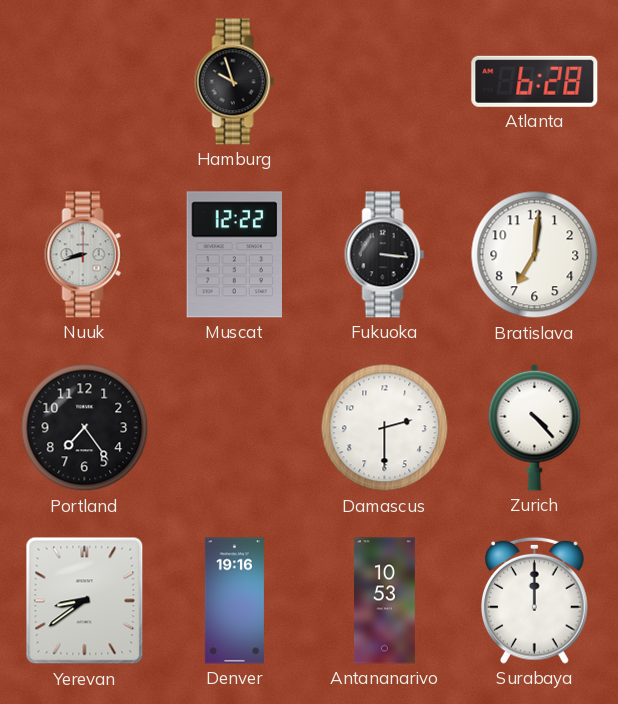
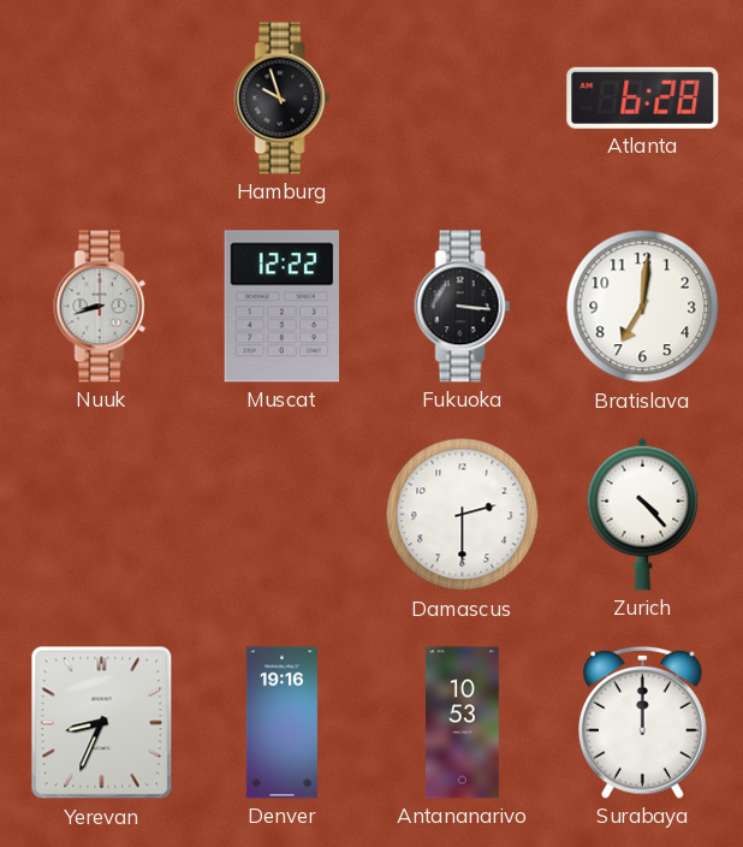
Portland: 7:24 -> none
Yerevan: 8:39 -> 8:34
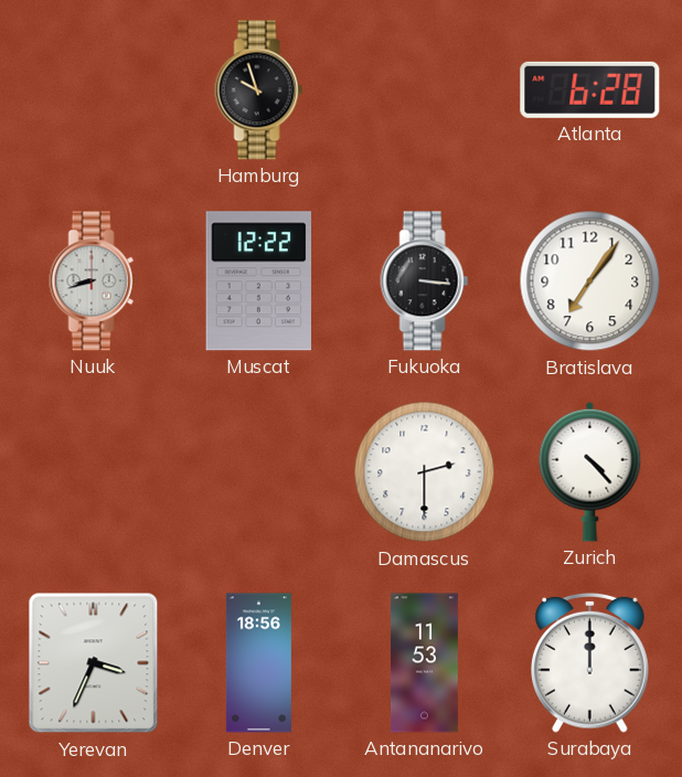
Bratislava: 7:01 -> 7:06
Yerevan: 8:34 -> 3:34
Denver: 19:16 -> 18:56
Antananarivo: 10:53 -> 11:53
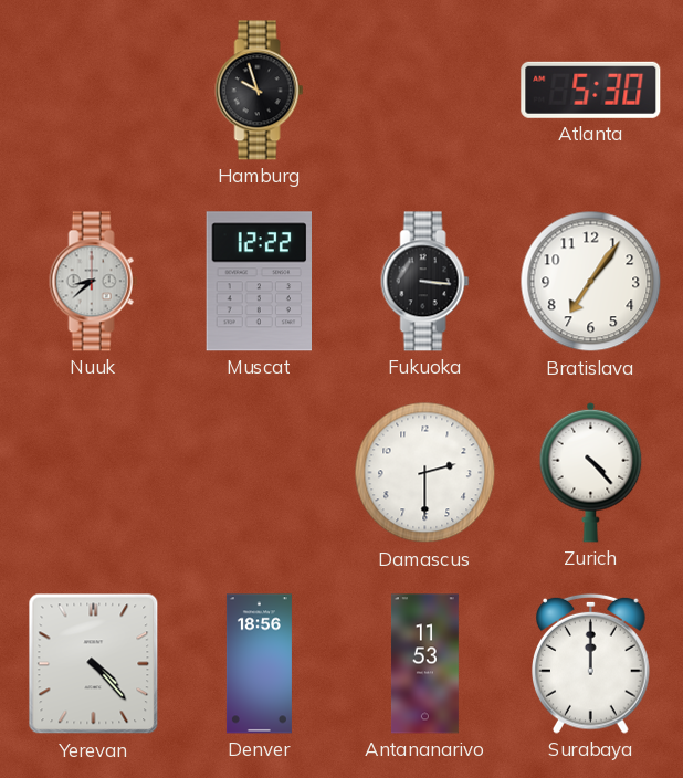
Atlanta: 6:28 -> 5:30
Nuuk: 8:42 -> 8:38
Yerevan: 3:34 -> 4:23
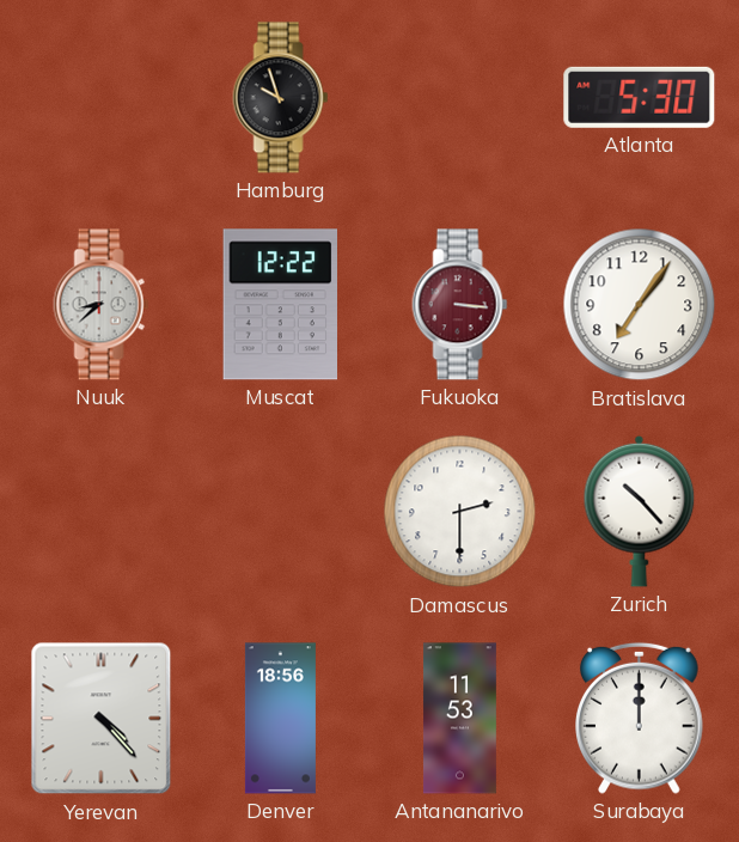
Fukuoka dial: black -> burgundy
Zurich: 4:23 -> 10:23
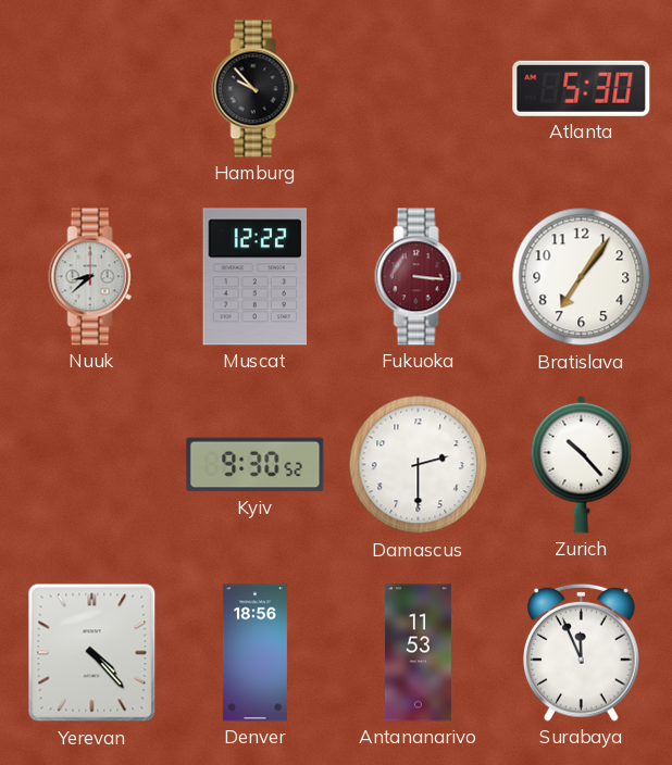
Hamburg: 9:57 -> 9:53
Kyiv: none -> 9:30
Surabaya: 12:00 -> 11:56
